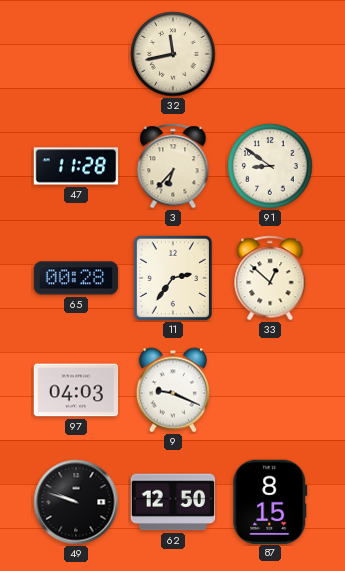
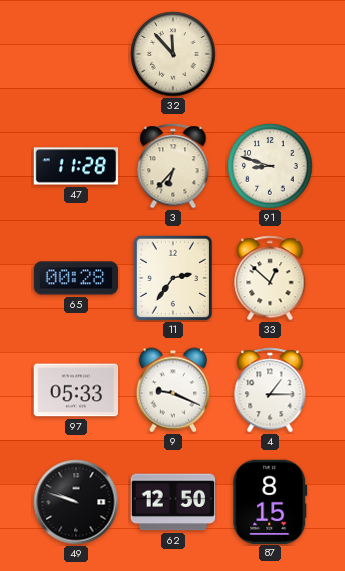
32: 11:43 -> 11:53
91: 8:51 -> 8:48
97: 04:03 -> 05:33
4: none -> 1:15
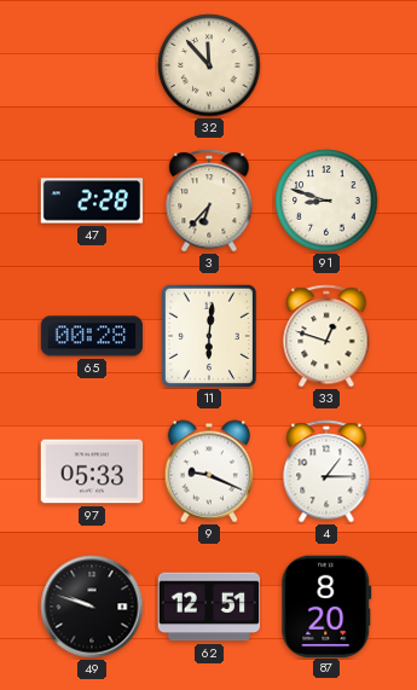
47: 11:28 -> 2:28
11: 2:36 -> 6:01
33: 12:52 -> 12:48
62: 12:50 -> 12:51
87: 8:15 -> 8:20
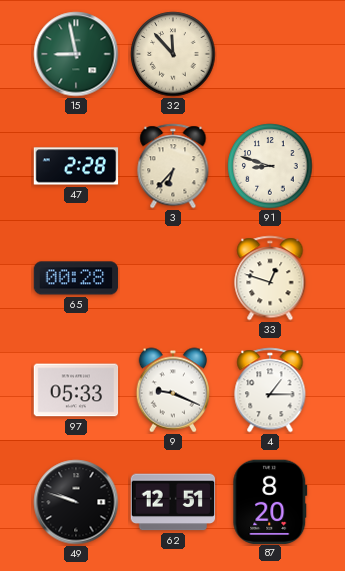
15: none -> 8:58
11: 6:01 -> none
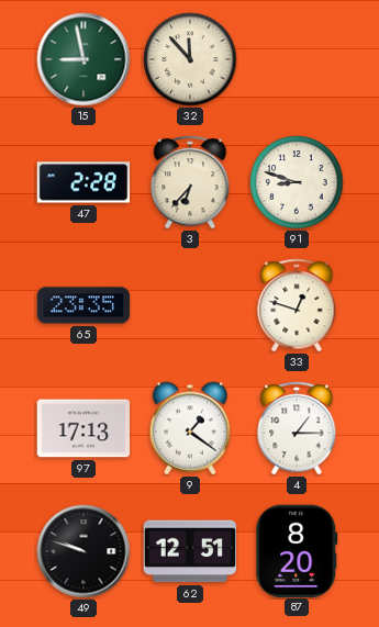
65: 00:28 -> 23:35
97: 05:33 -> 17:13
9: 9:19 -> 1:21
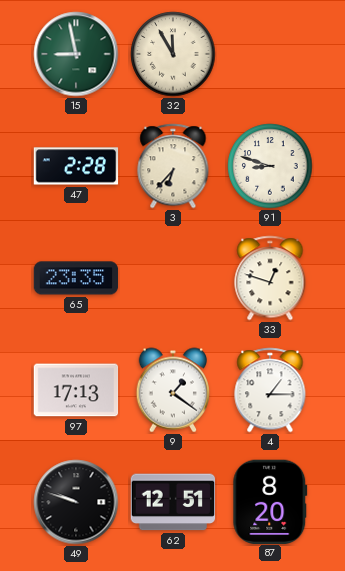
32: 11:53 -> 11:55
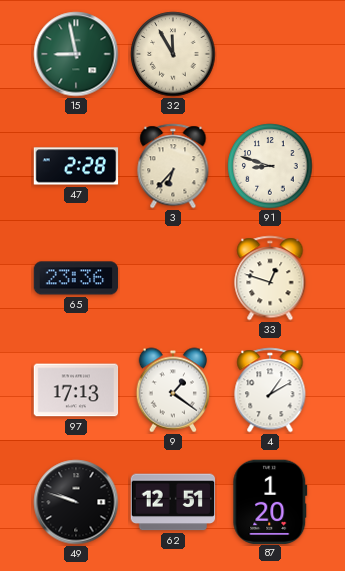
65: 23:35 -> 23:36
4: 1:15 -> 1:10
87: 8:20 -> 1:20
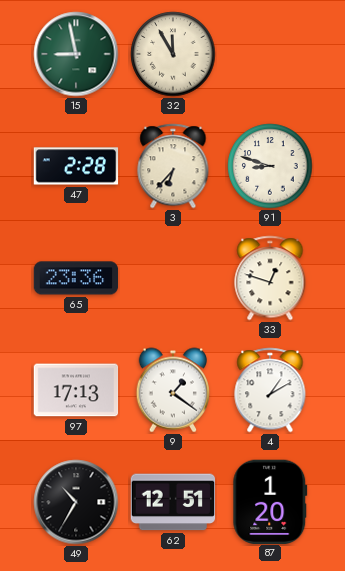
49: 9:48 -> 10:35
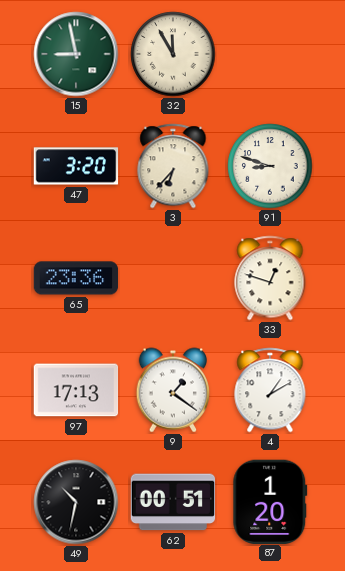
47: 2:28 -> 3:20
49: 10:35 -> 10:32
62: 12:51 -> 00:51
